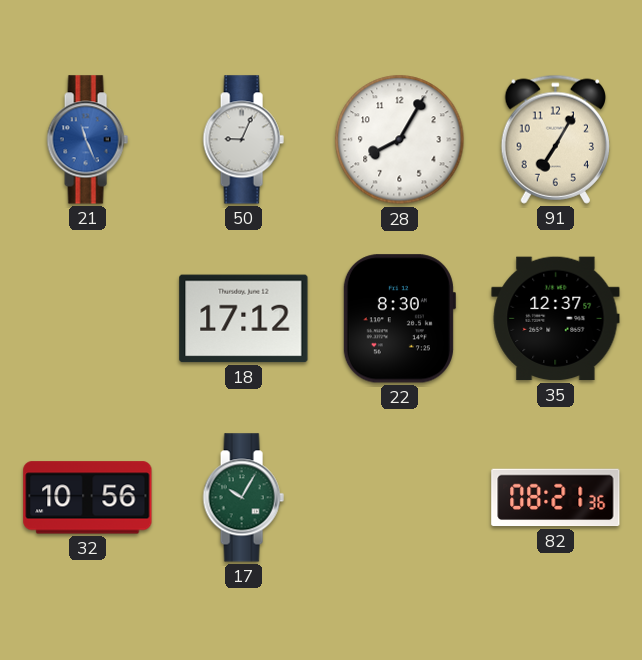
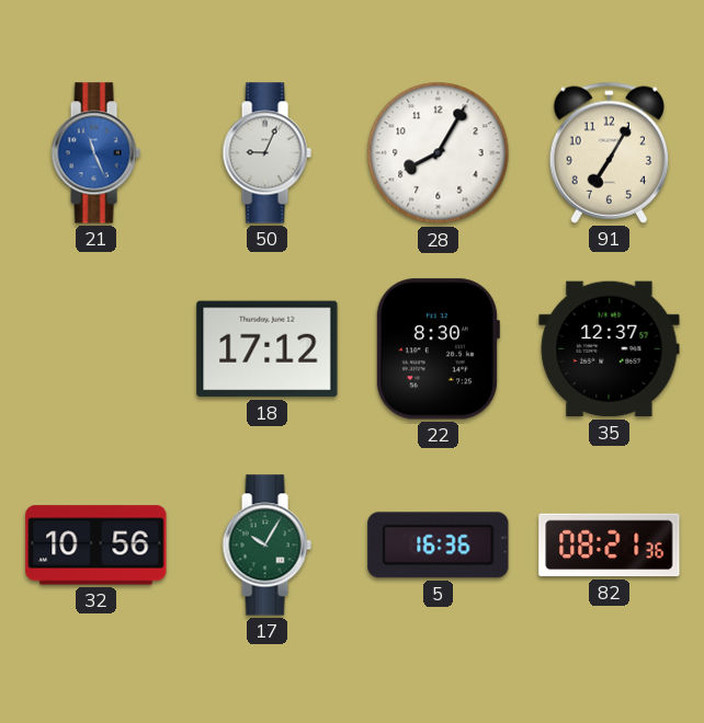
5: none -> 16:36
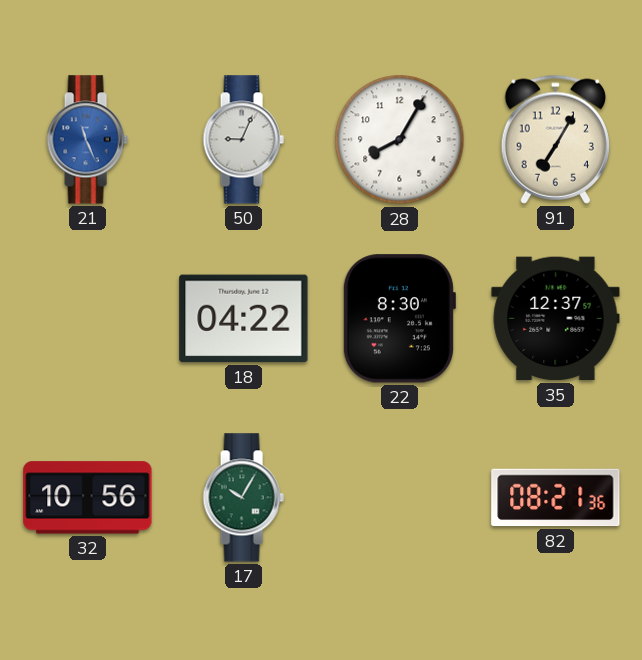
18: 17:12 -> 04:22
5: 16:36 -> none
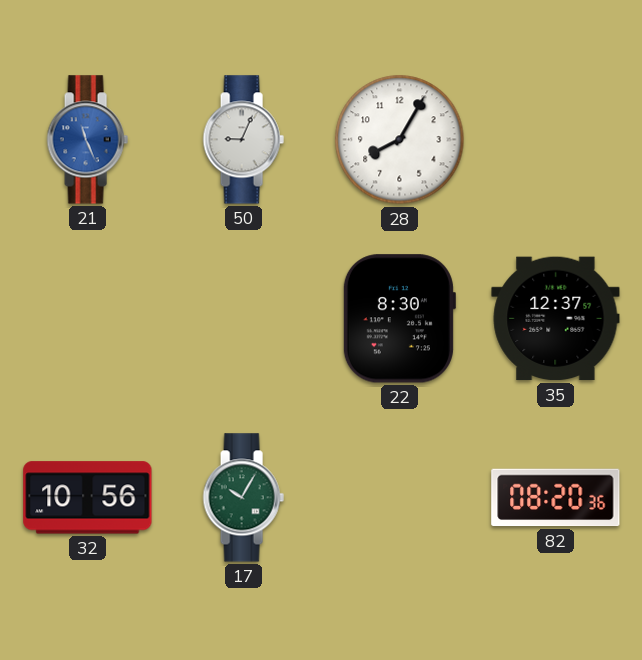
91: 7:05 -> none
18: 04:22 -> none
82: 08:21 -> 08:20
